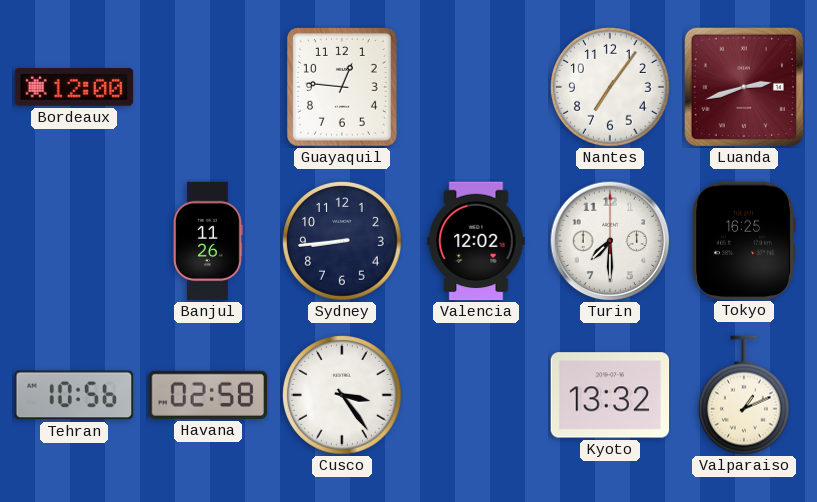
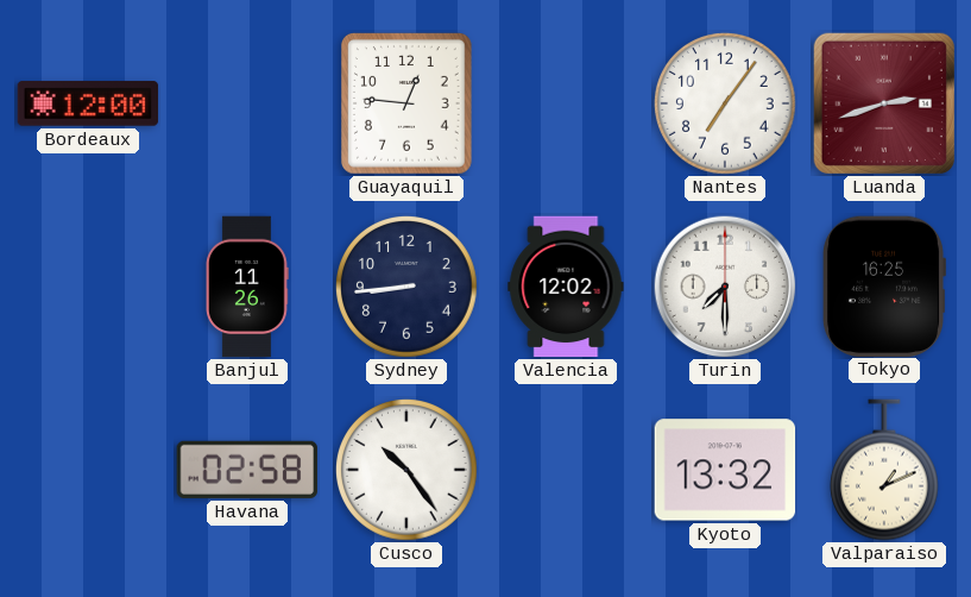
Tehran: 10:56 -> none
Cusco: 3:24 -> 10:24
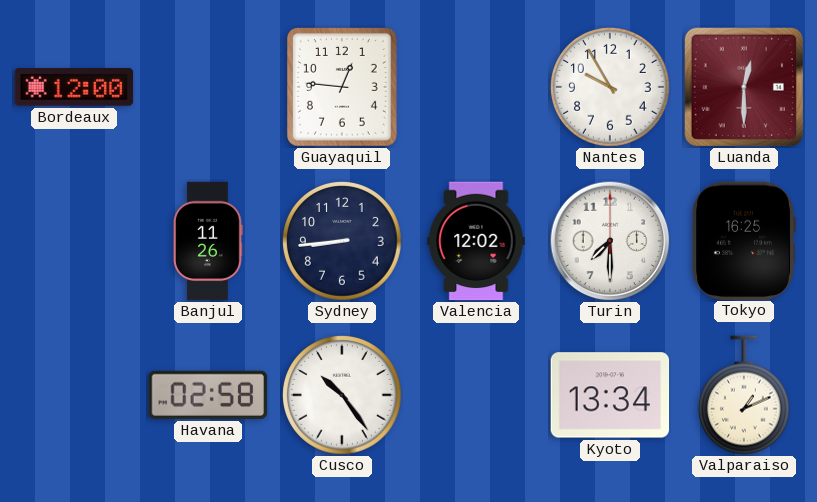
Nantes: 7:06 -> 9:55
Luanda: 2:42 -> 12:30
Kyoto: 13:32 -> 13:34
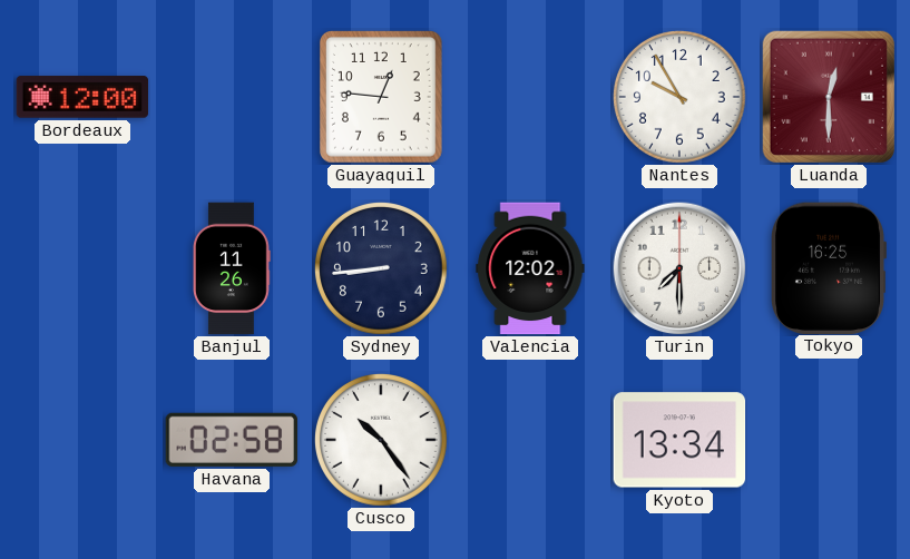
Valparaiso: 1:11 -> none
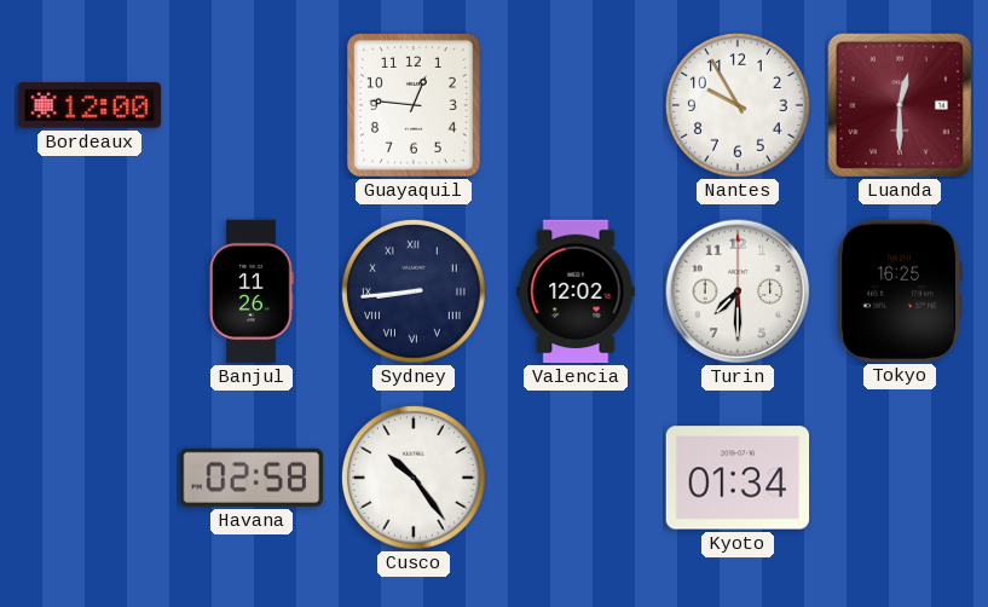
Sydney numerals: Arabic -> Roman
Kyoto: 13:34 -> 01:34
